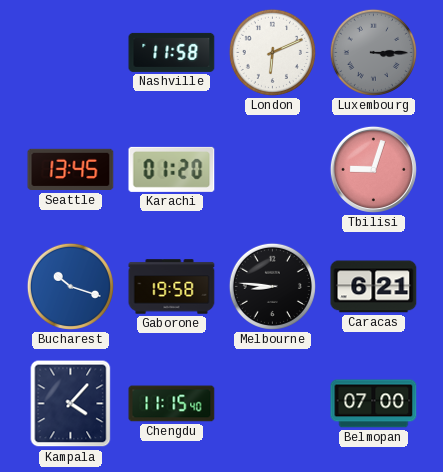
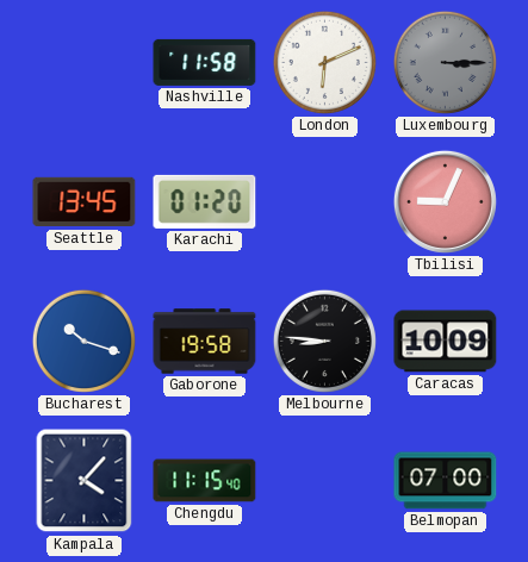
Tbilisi: 9:03 -> 9:04
Caracas: 6:21 -> 10:09
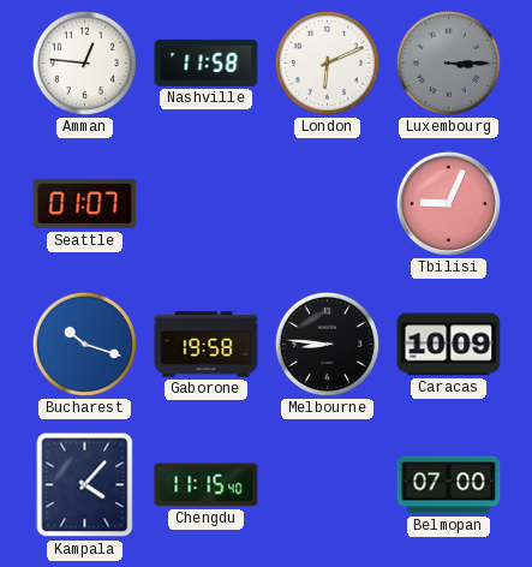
Amman: none -> 12:46
Seattle: 13:45 -> 01:07
Karachi: 01:20 -> none
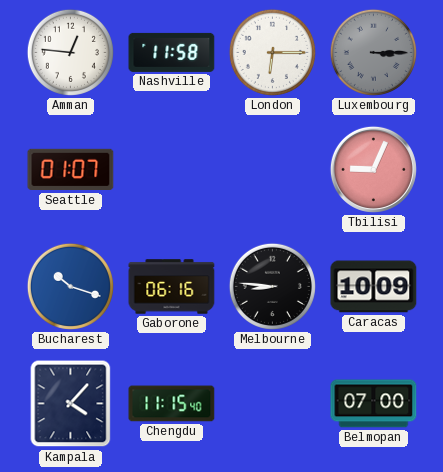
London: 6:11 -> 6:15
Gaborone: 19:58 -> 06:16
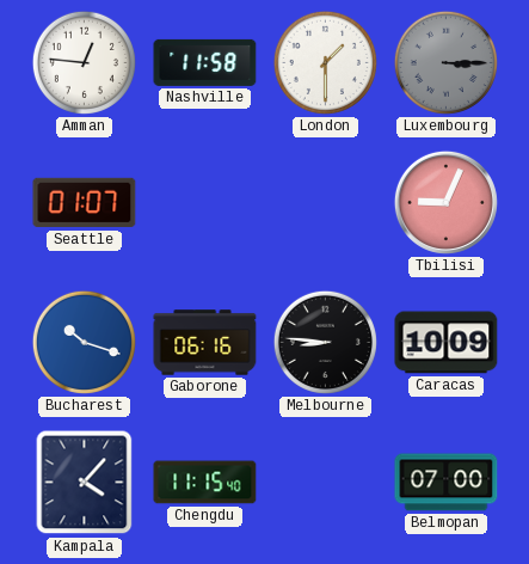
London: 6:15 -> 1:30
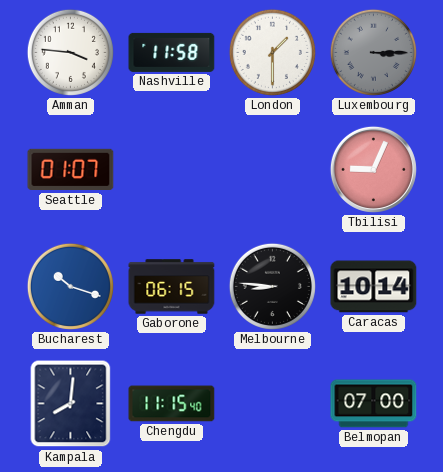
Amman: 12:46 -> 3:46
Gaborone: 06:16 -> 06:15
Caracas: 10:09 -> 10:14
Kampala: 4:07 -> 8:01
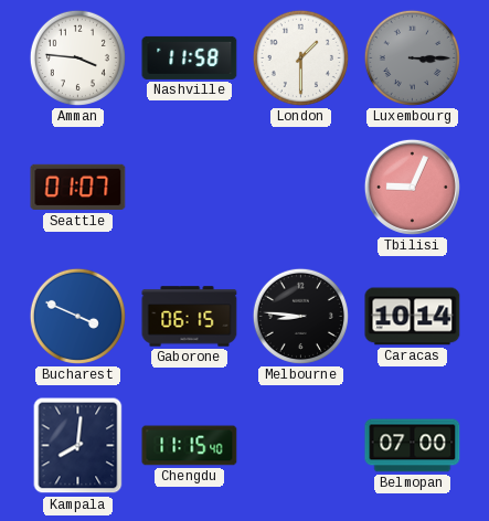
Bucharest: 10:18 -> 3:49
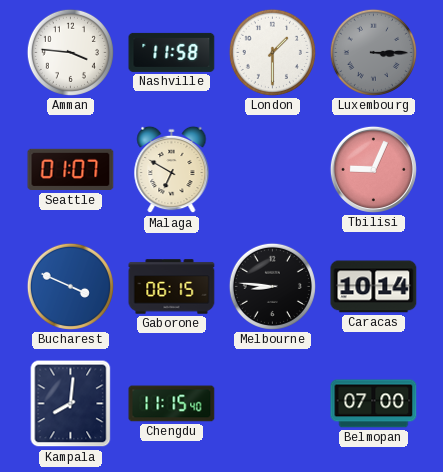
Malaga: none -> 6:50
